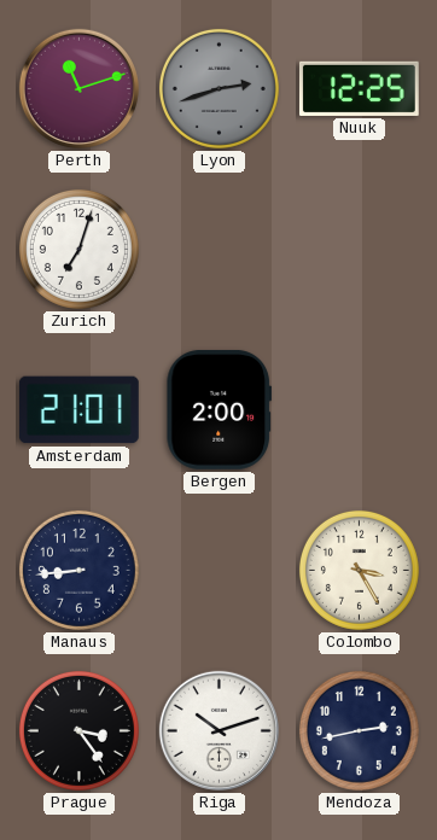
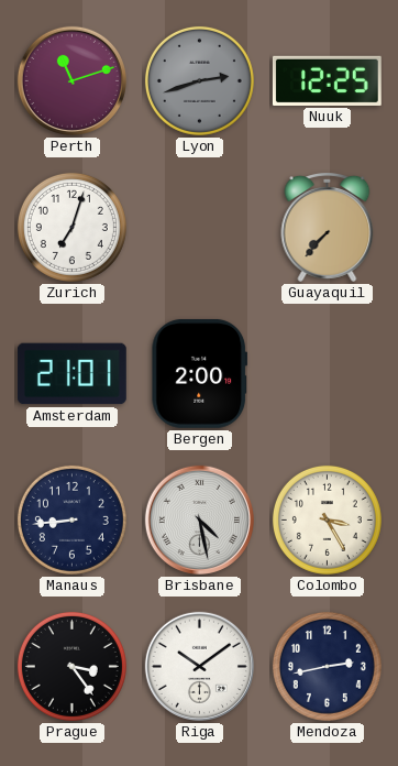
Guayaquil: none -> 7:37
Brisbane: none -> 4:28
Riga: 10:12 -> 10:09
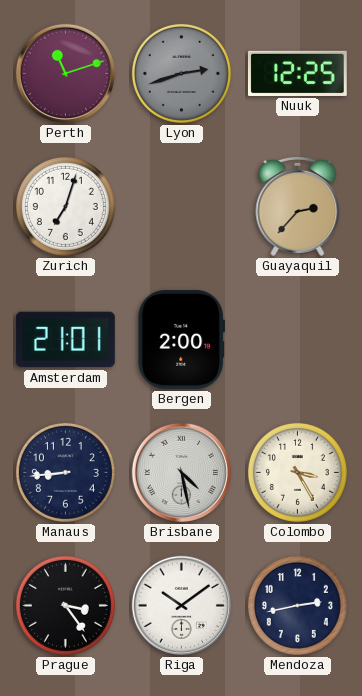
Guayaquil: 7:37 -> 2:37
